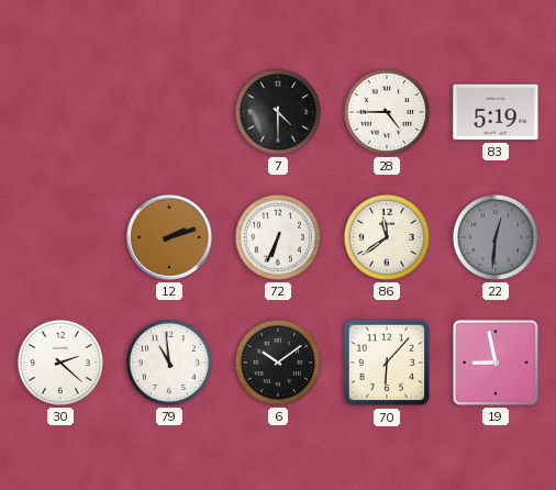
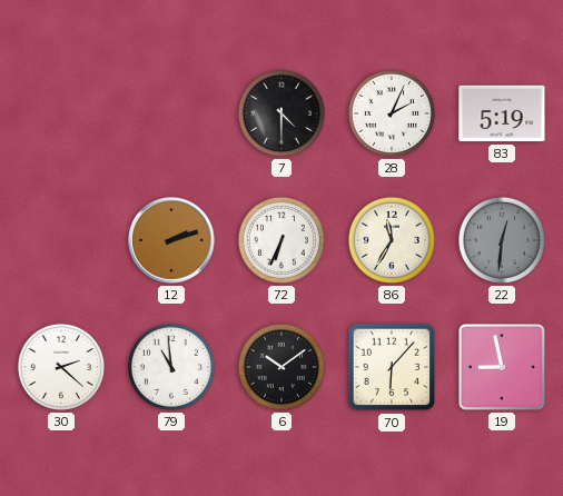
28: 4:45 -> 2:04
86: 11:39 -> 11:35
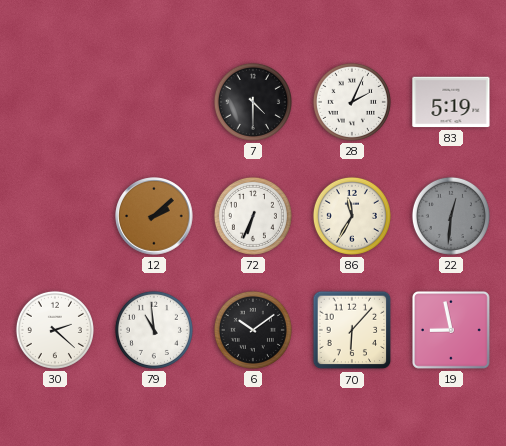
12: 2:12 -> 2:08
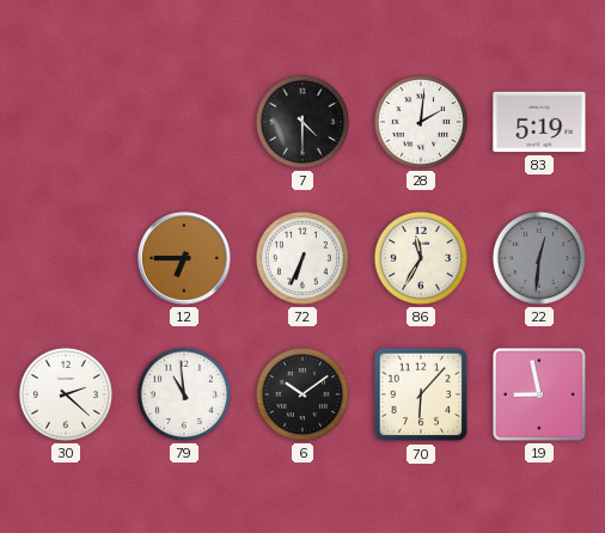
28: 2:04 -> 2:01
12: 2:08 -> 6:45
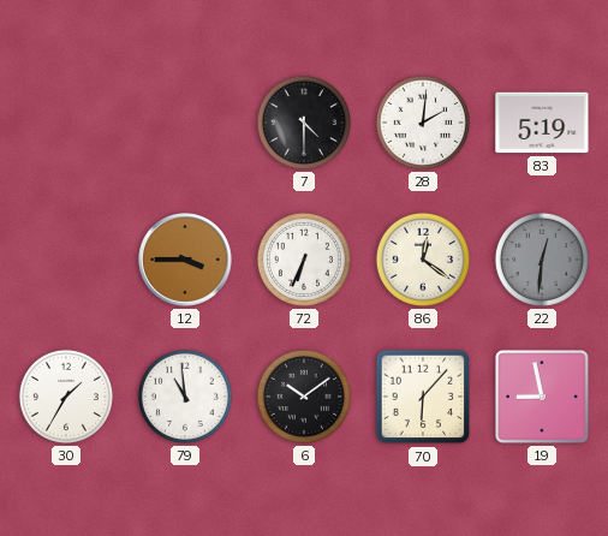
12: 6:45 -> 3:45
86: 11:35 -> 12:21
30: 2:22 -> 1:35
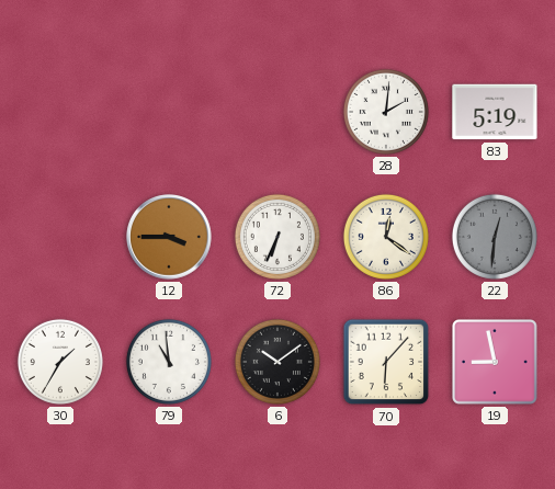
7: 4:30 -> none
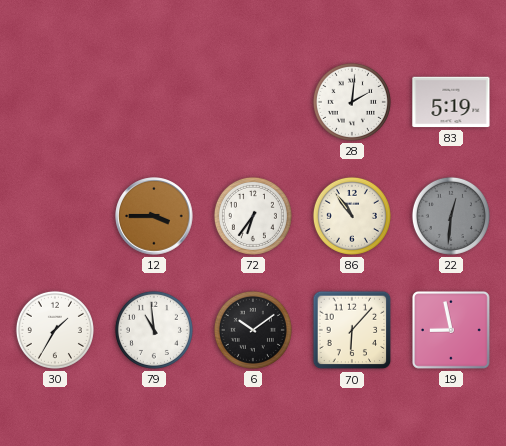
72: 6:34 -> 6:36
86: 12:21 -> 10:54
